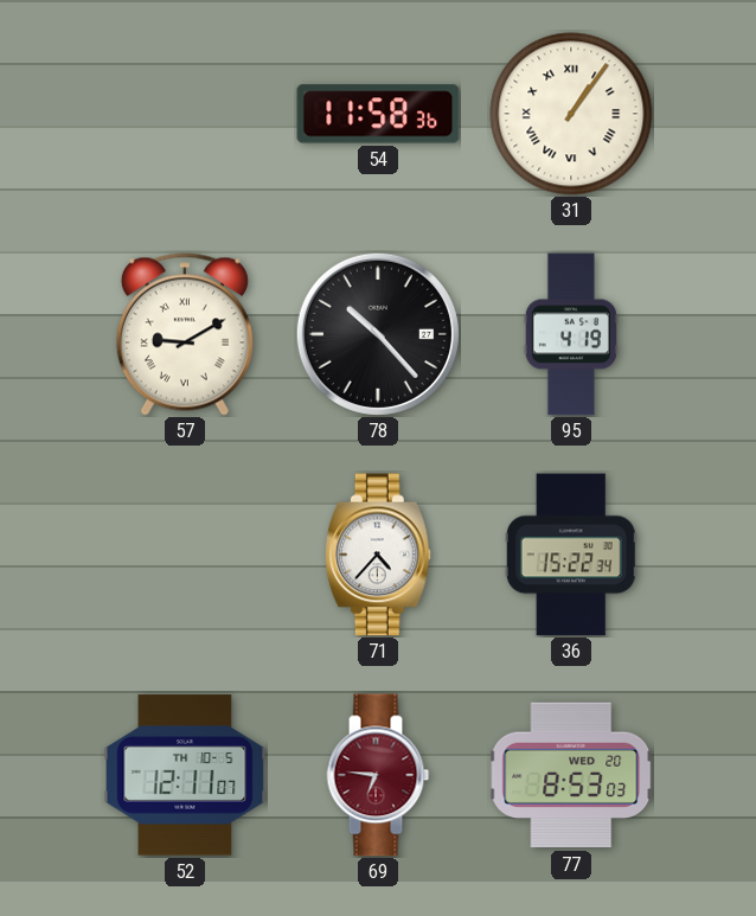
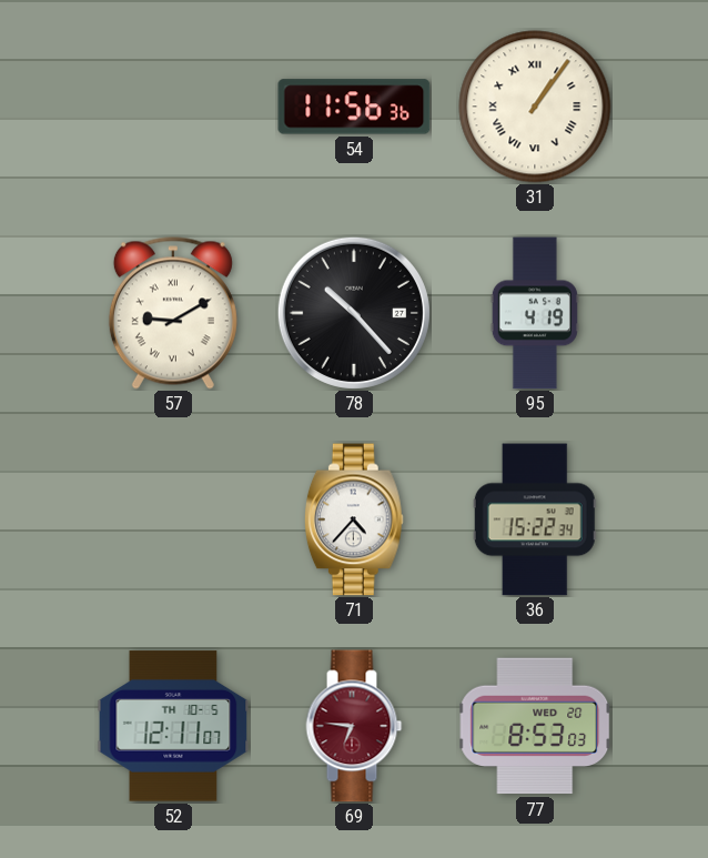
54: 11:58 -> 11:56
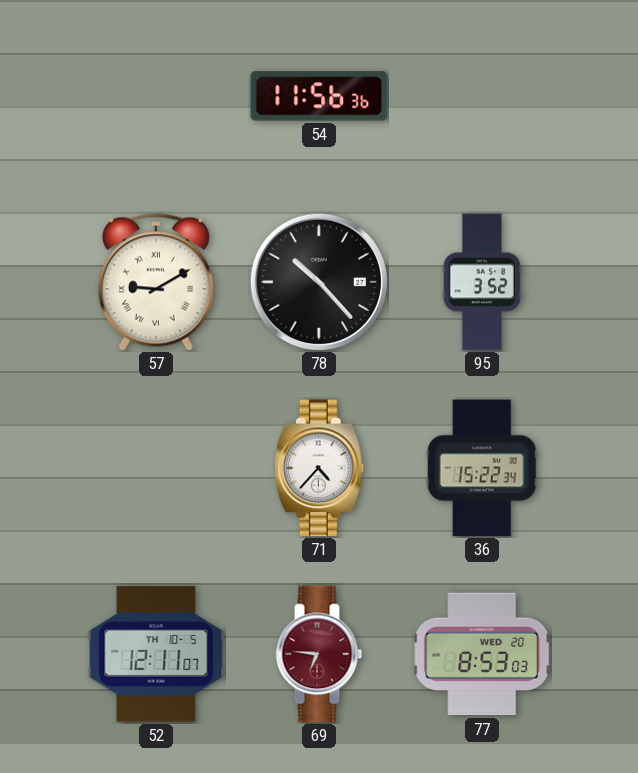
31: 1:06 -> none
95: 4:19 -> 3:52
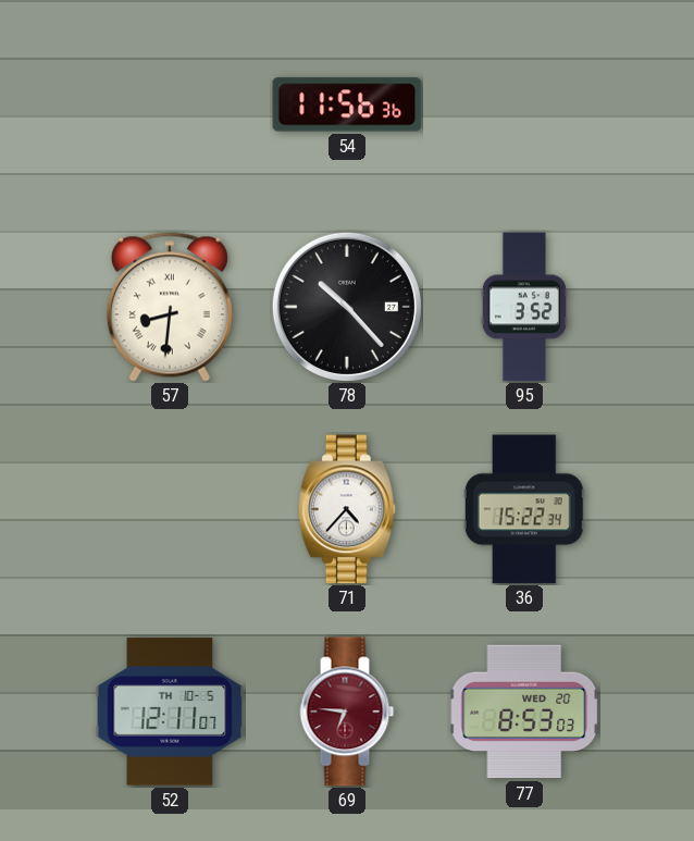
57: 9:10 -> 8:31
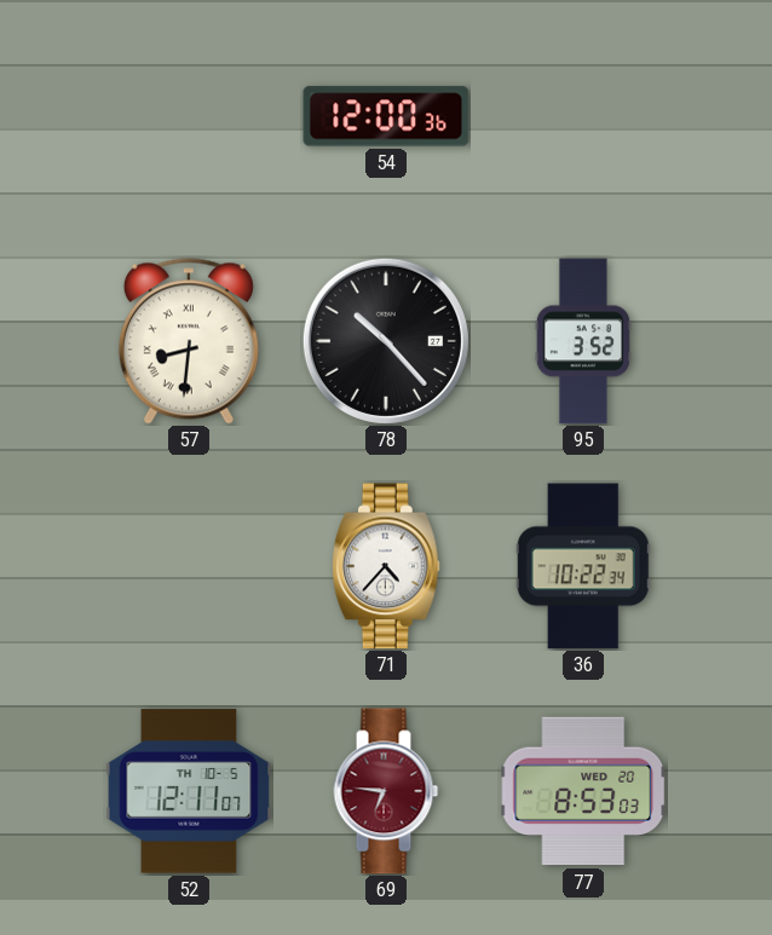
54: 11:56 -> 12:00
36: 15:22 -> 10:22
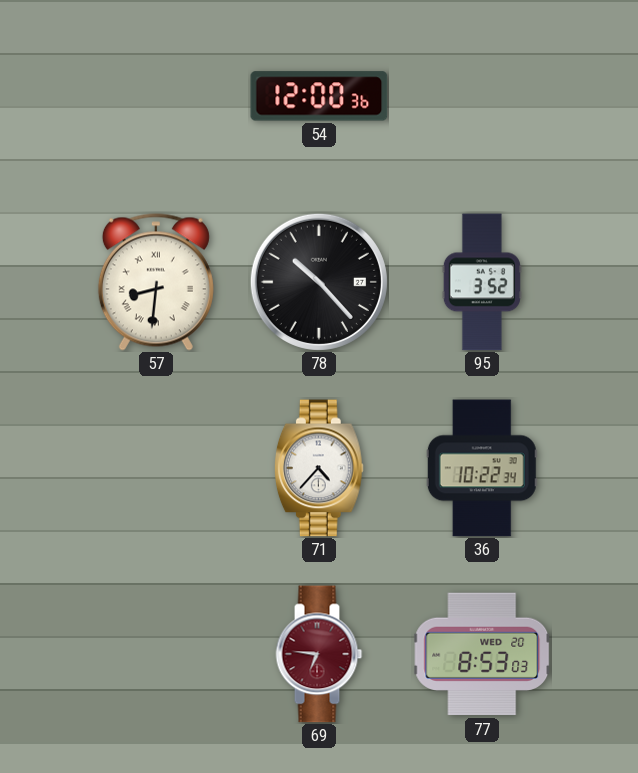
52: 12:11 -> none
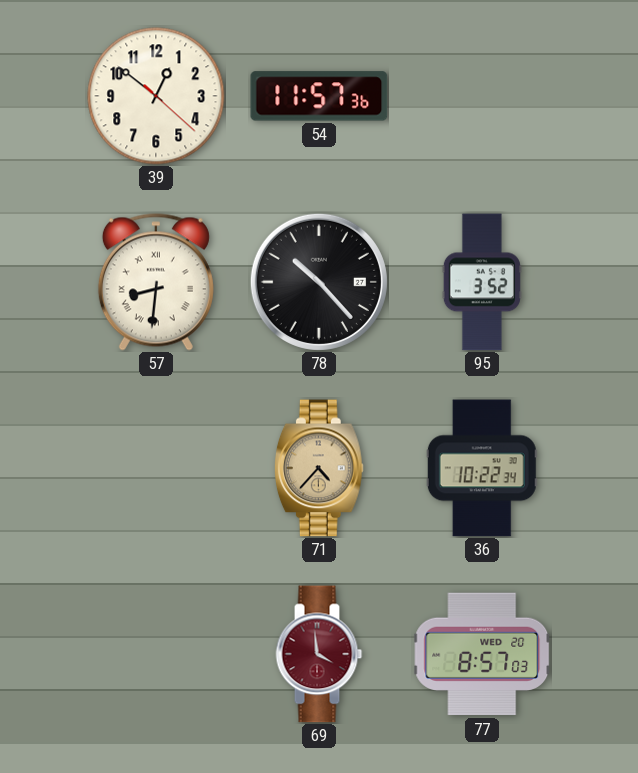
39: none -> 12:51
54: 12:00 -> 11:57
71 dial: white -> champagne
69: 6:46 -> 3:59
77: 8:53 -> 8:57
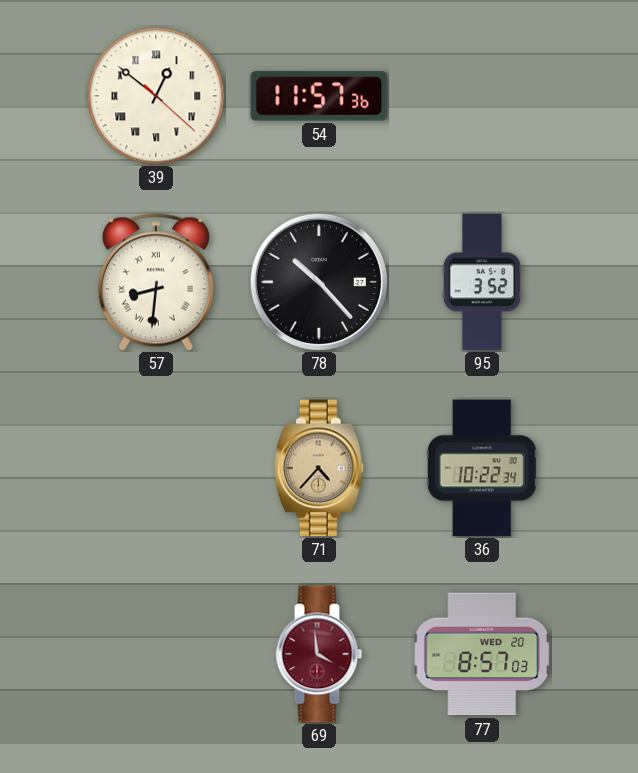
39 numerals: Arabic -> Roman
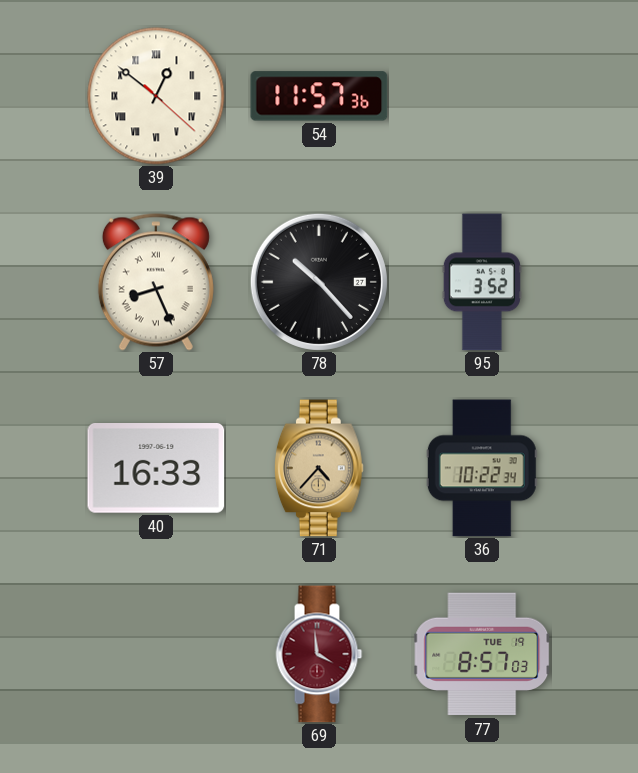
57: 8:31 -> 8:26
40: none -> 16:33
77 date: WED 20 -> TUE 19
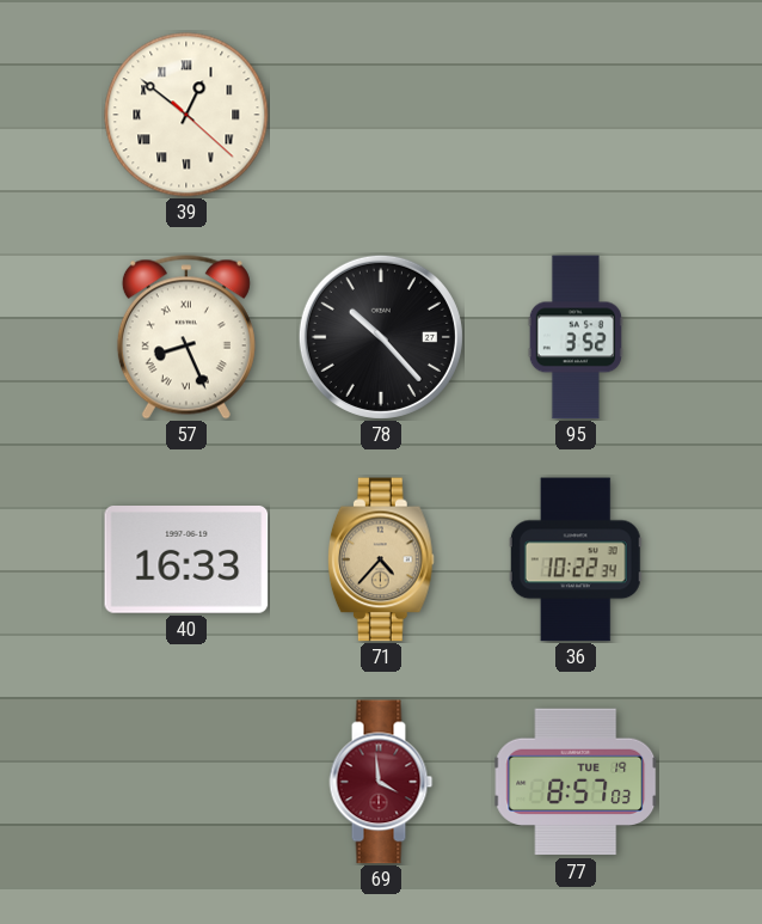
54: 11:57 -> none
